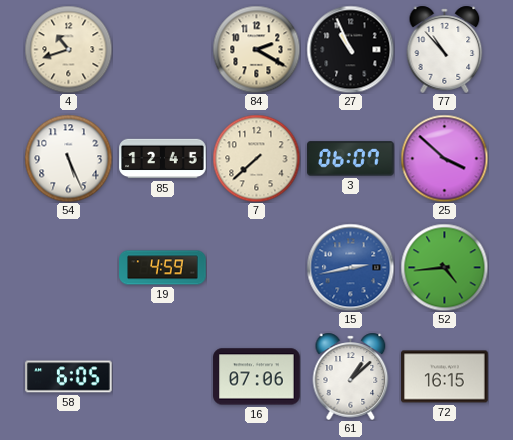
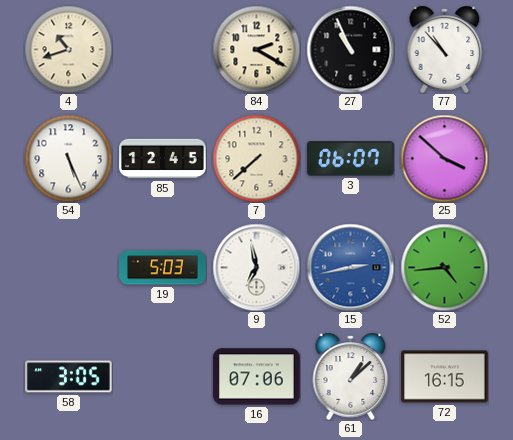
19: 4:59 -> 5:03
9: none -> 6:58
58: 6:05 -> 3:05
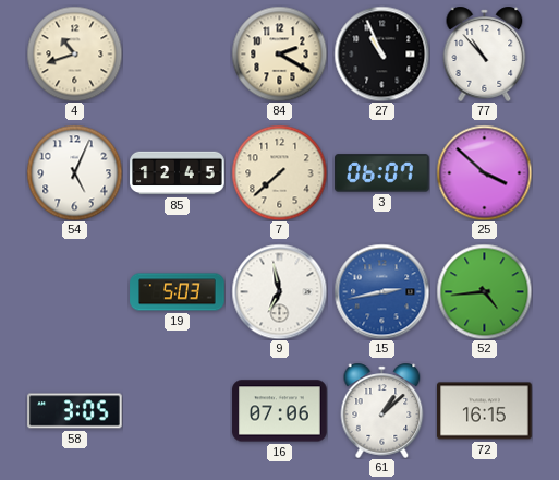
54: 5:26 -> 5:04
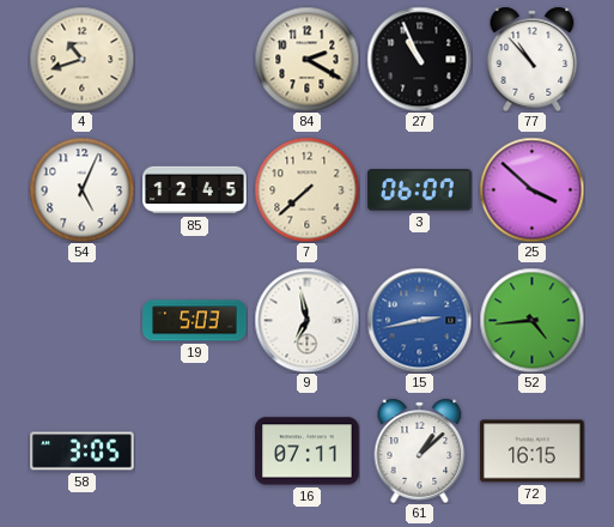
16: 07:06 -> 07:11
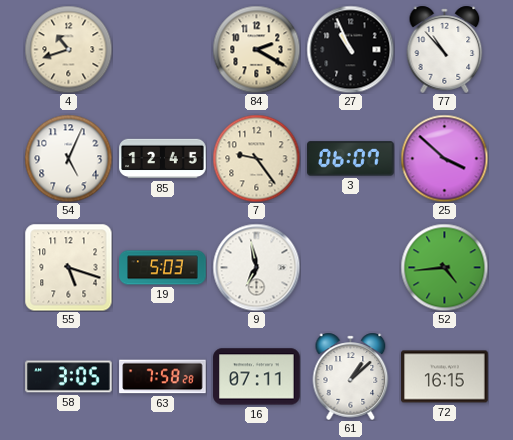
7: 7:38 -> 9:24
55: none -> 5:18
15: 2:43 -> none
63: none -> 7:58
